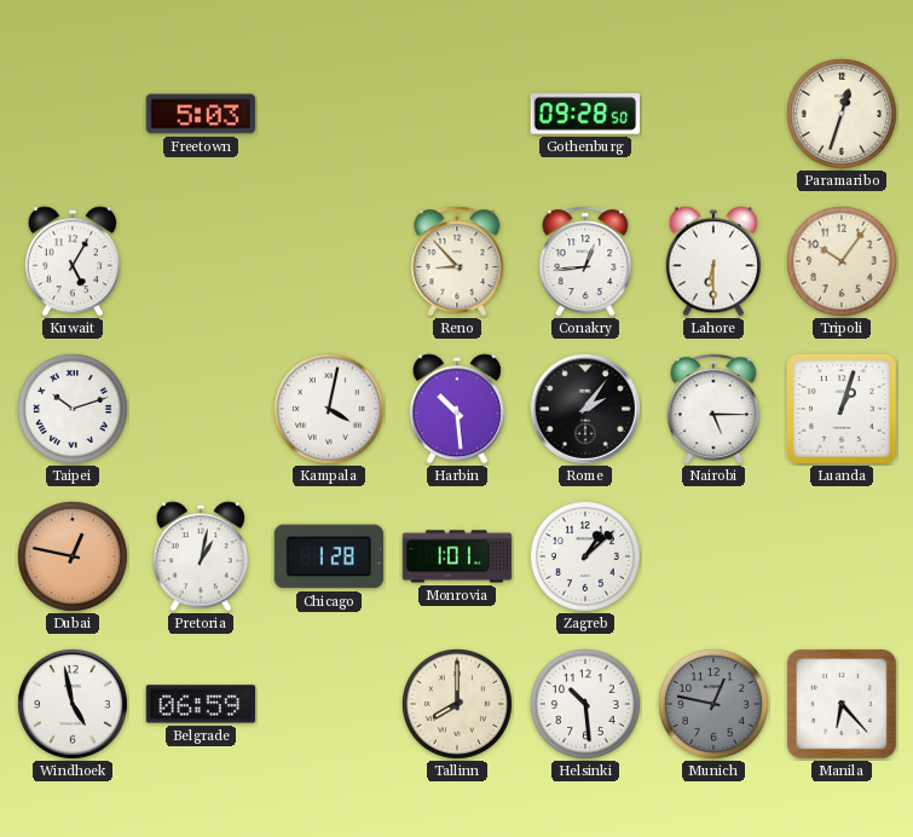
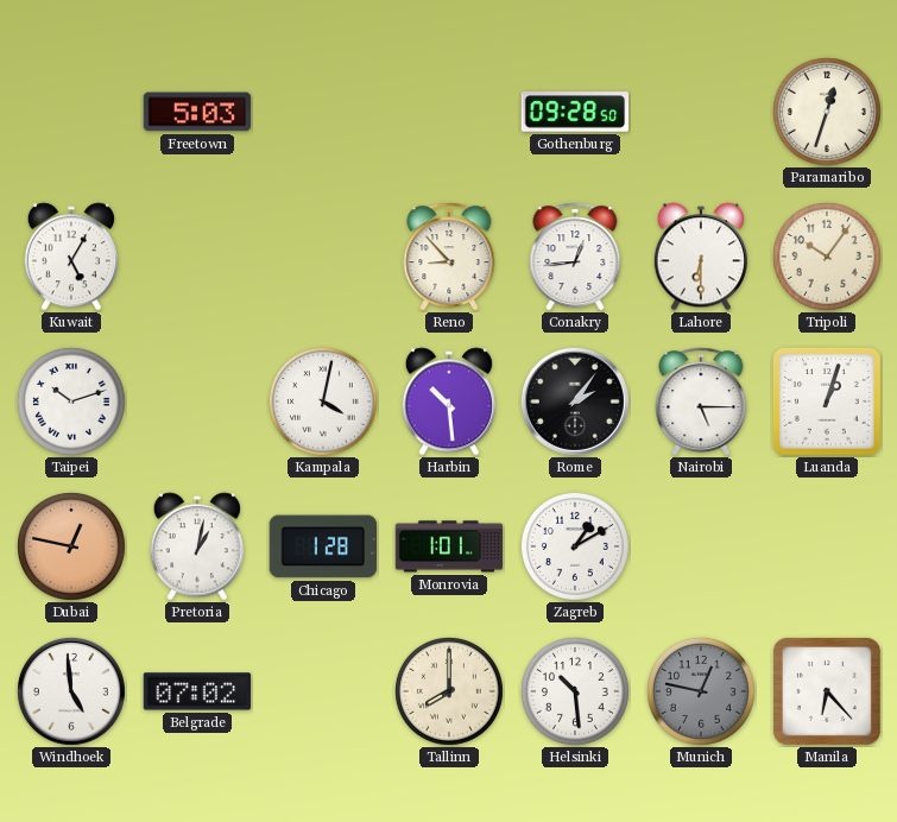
Zagreb: 1:08 -> 1:10
Windhoek: 4:58 -> 4:59
Belgrade: 06:59 -> 07:02
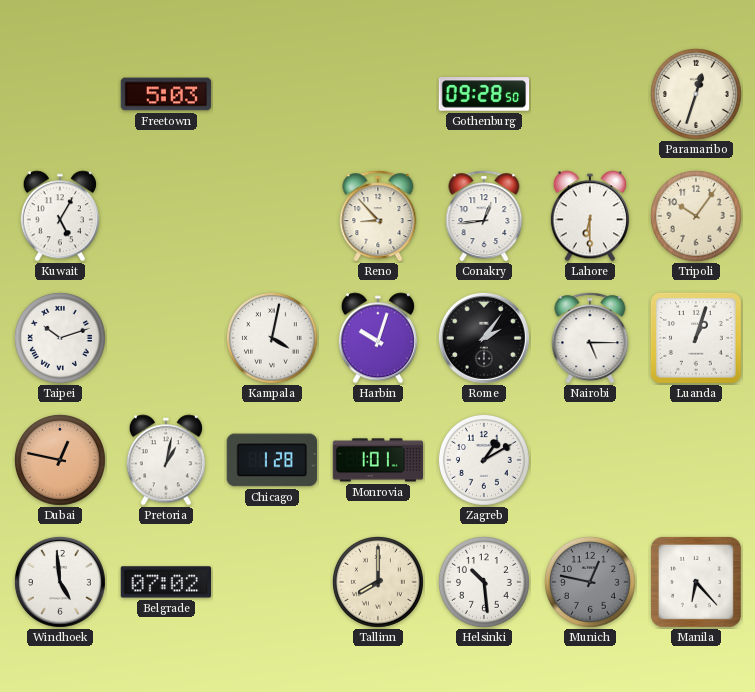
Harbin: 10:29 -> 10:03
